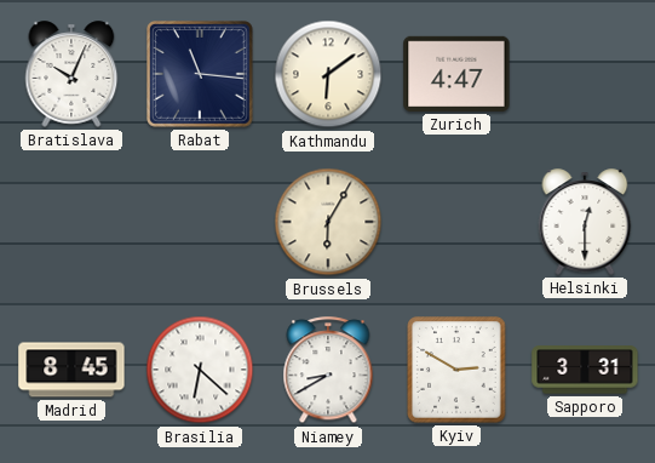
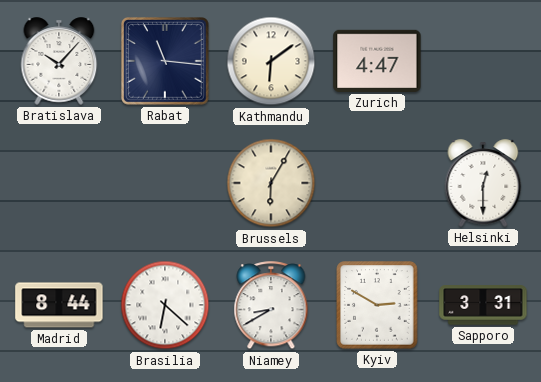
Bratislava: 10:04 -> 10:07
Madrid: 8:45 -> 8:44
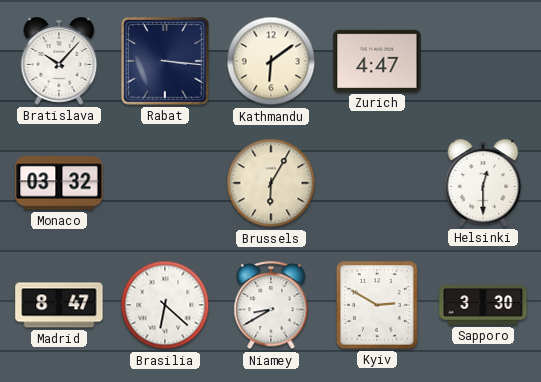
Rabat: 11:16 -> 3:16
Monaco: none -> 03:32
Madrid: 8:44 -> 8:47
Sapporo: 3:31 -> 3:30
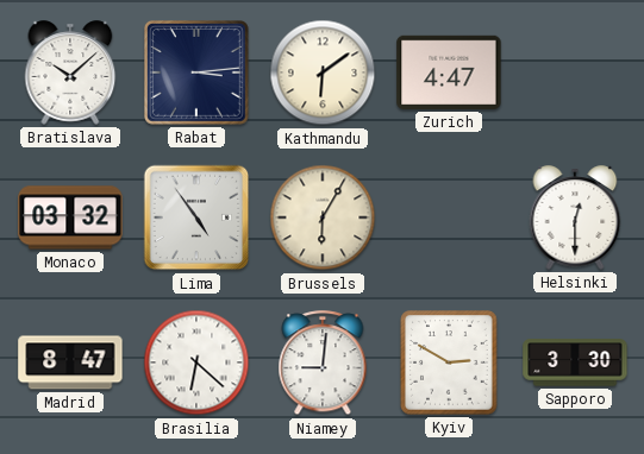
Bratislava: 10:07 -> 10:08
Rabat: 3:16 -> 3:14
Lima: none -> 4:54
Niamey: 8:40 -> 9:01
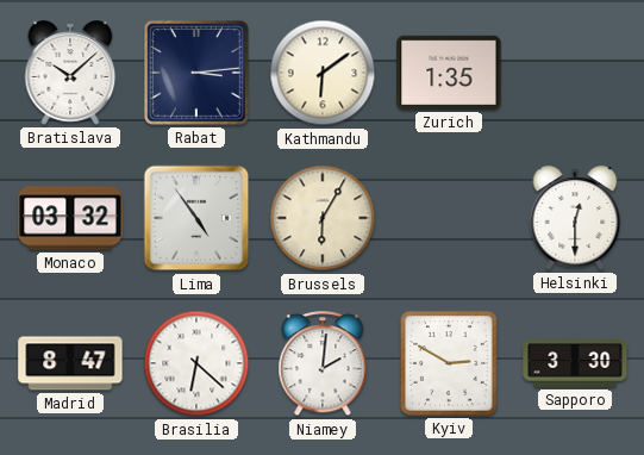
Zurich: 4:47 -> 1:35
Niamey: 9:01 -> 2:01
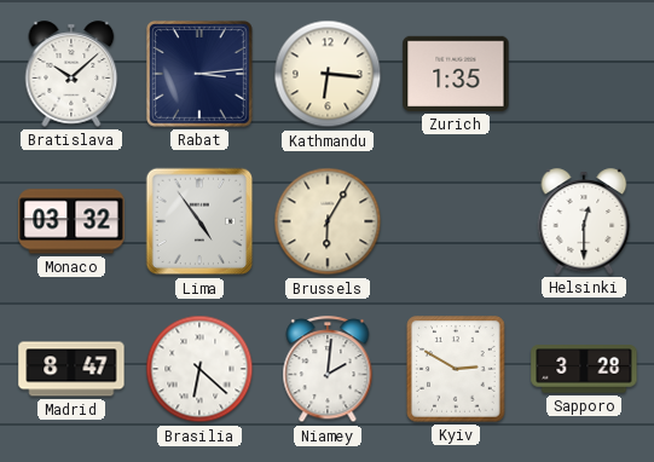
Kathmandu: 6:09 -> 6:16
Sapporo: 3:30 -> 3:28
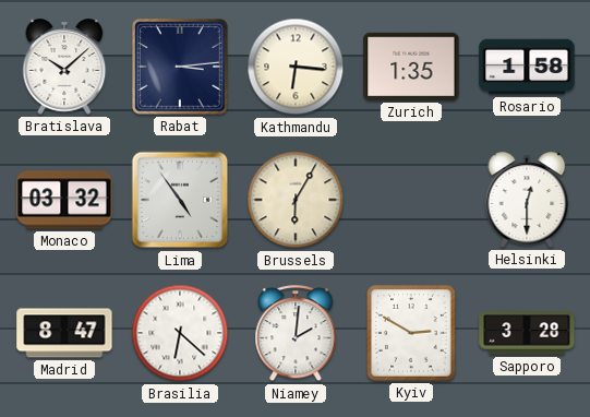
Rosario: none -> 1:58
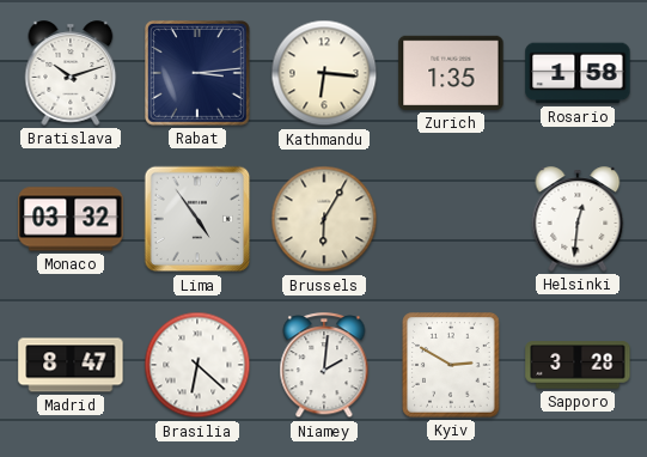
Bratislava: 10:08 -> 10:12
Helsinki: 12:30 -> 12:31
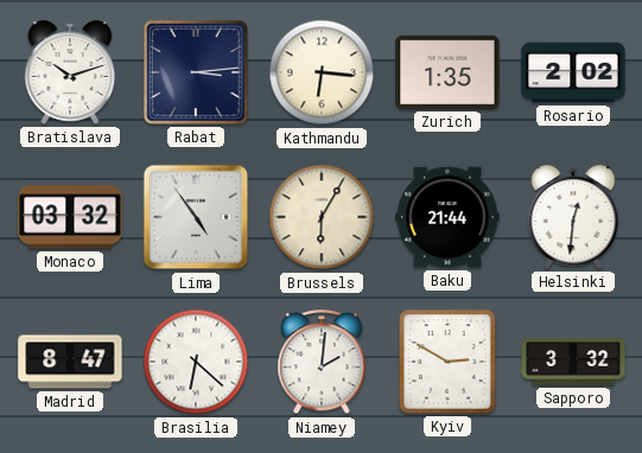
Rosario: 1:58 -> 2:02
Baku: none -> 21:44
Sapporo: 3:28 -> 3:32
